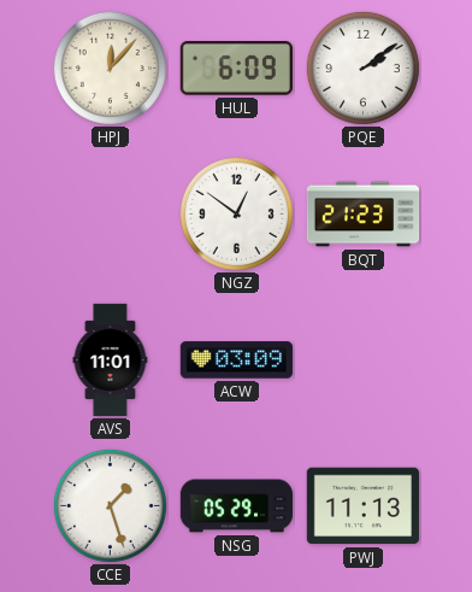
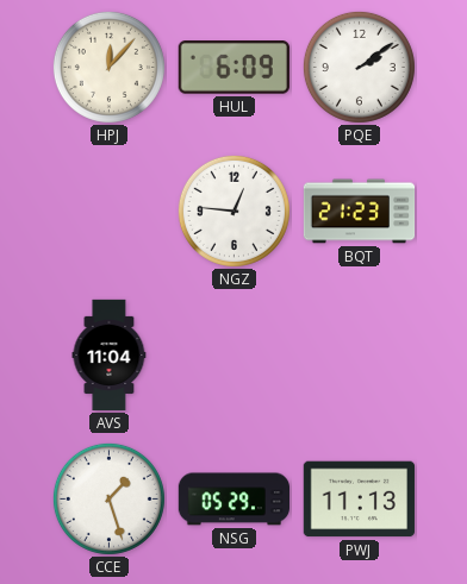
NGZ: 12:51 -> 12:46
AVS: 11:01 -> 11:04
ACW: 03:09 -> none
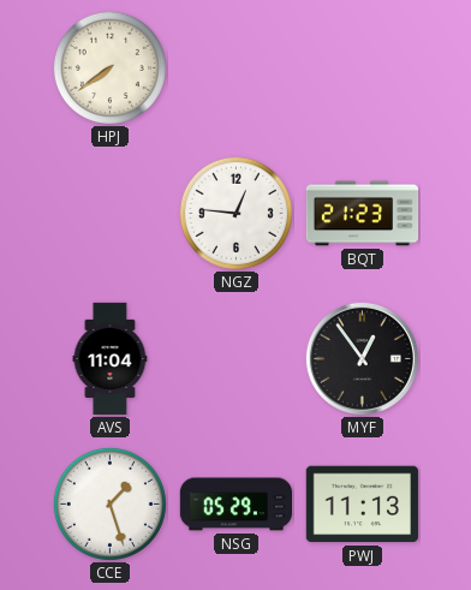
HPJ: 12:07 -> 7:39
HUL: 6:09 -> none
PQE: 2:09 -> none
MYF: none -> 12:54
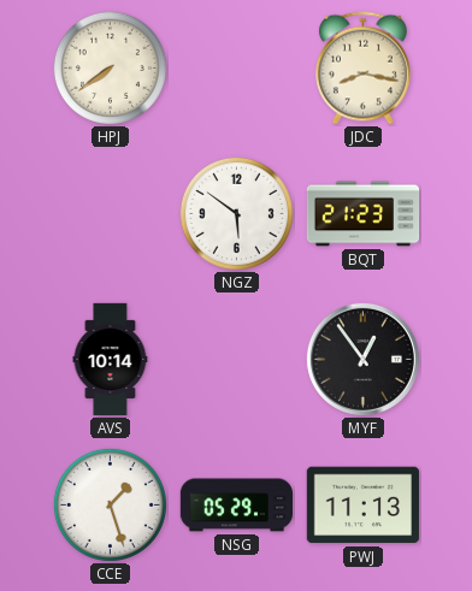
JDC: none -> 8:17
NGZ: 12:46 -> 5:51
AVS: 11:04 -> 10:14
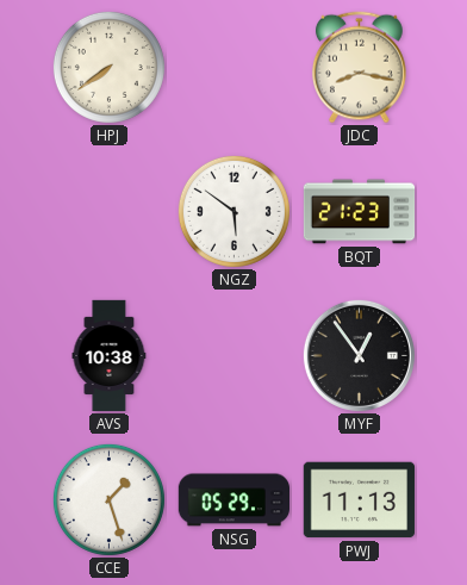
AVS: 10:14 -> 10:38
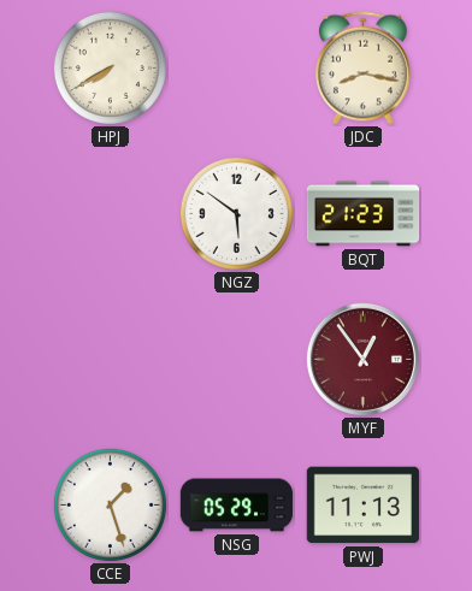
HPJ: 7:39 -> 7:40
AVS: 10:38 -> none
MYF dial: black -> burgundy
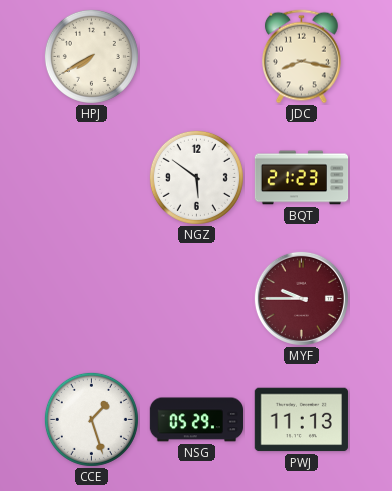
MYF: 12:54 -> 9:45
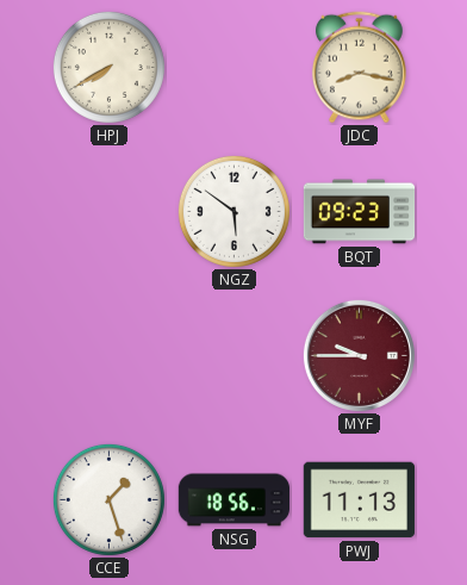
BQT: 21:23 -> 09:23
NSG: 05:29 -> 18:56
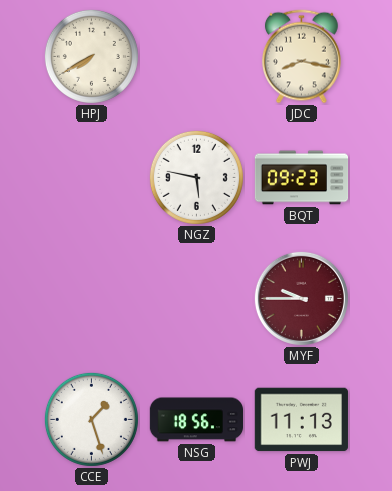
NGZ: 5:51 -> 5:47
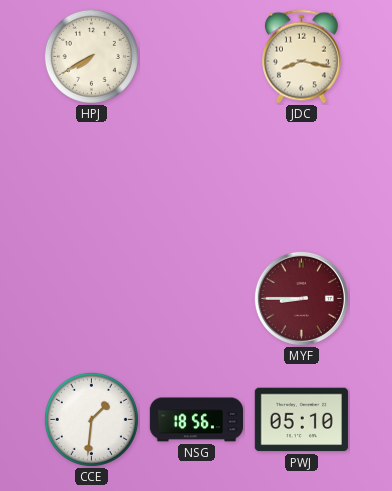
NGZ: 5:47 -> none
BQT: 09:23 -> none
MYF: 9:45 -> 8:45
CCE: 1:27 -> 1:31
PWJ: 11:13 -> 05:10
